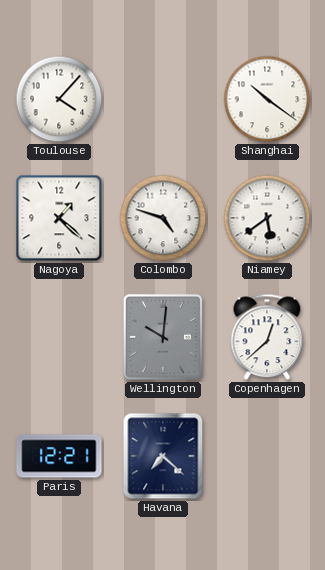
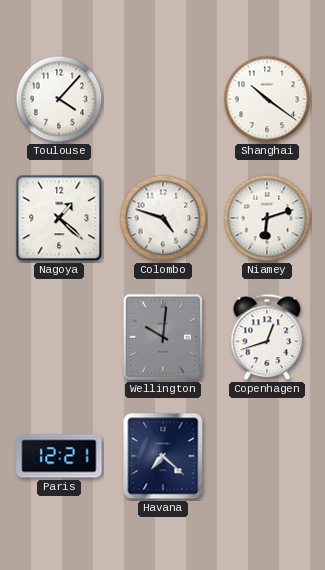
Niamey: 5:39 -> 6:12
Copenhagen: 12:38 -> 12:42
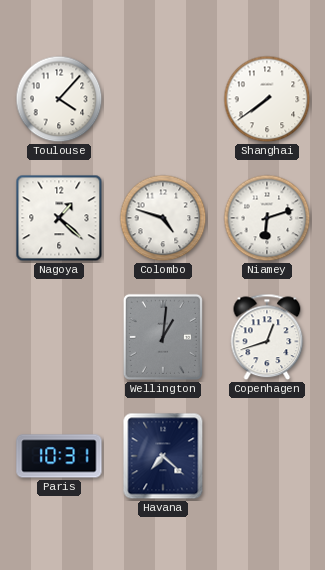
Shanghai: 10:21 -> 7:39
Wellington: 10:01 -> 1:01
Paris: 12:21 -> 10:31
